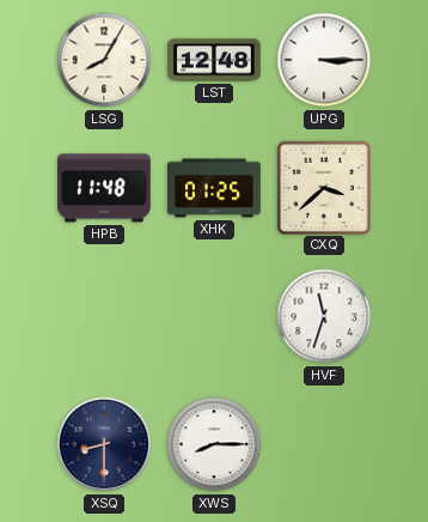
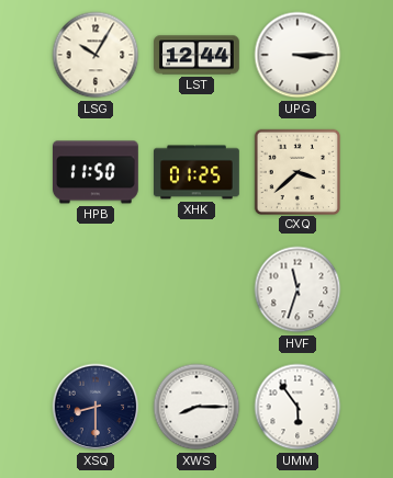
LSG: 8:05 -> 10:05
LST: 12:48 -> 12:44
HPB: 11:48 -> 11:50
UMM: none -> 5:54
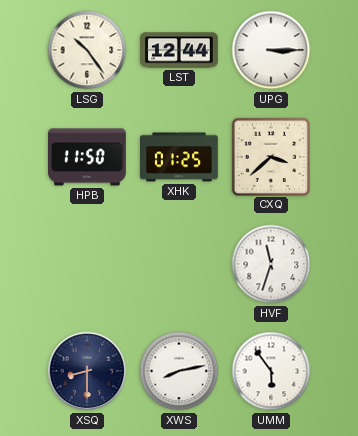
LSG: 10:05 -> 10:24
XWS: 8:15 -> 8:13
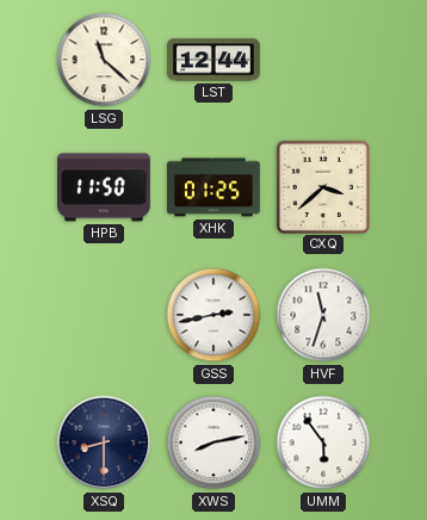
LSG: 10:24 -> 11:22
UPG: 3:15 -> none
GSS: none -> 2:43
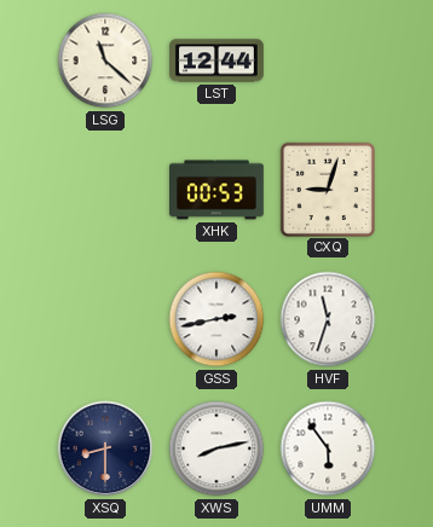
HPB: 11:50 -> none
XHK: 01:25 -> 00:53
CXQ: 3:38 -> 9:03
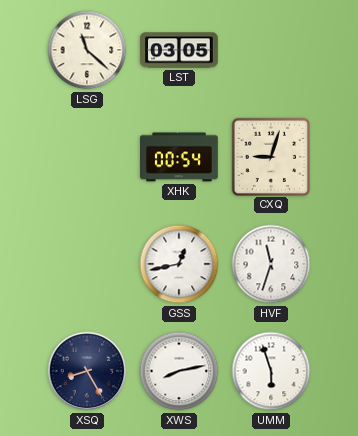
LST: 12:44 -> 03:05
XHK: 00:53 -> 00:54
GSS: 2:43 -> 12:43
XSQ: 8:30 -> 8:25
UMM: 5:54 -> 5:57
